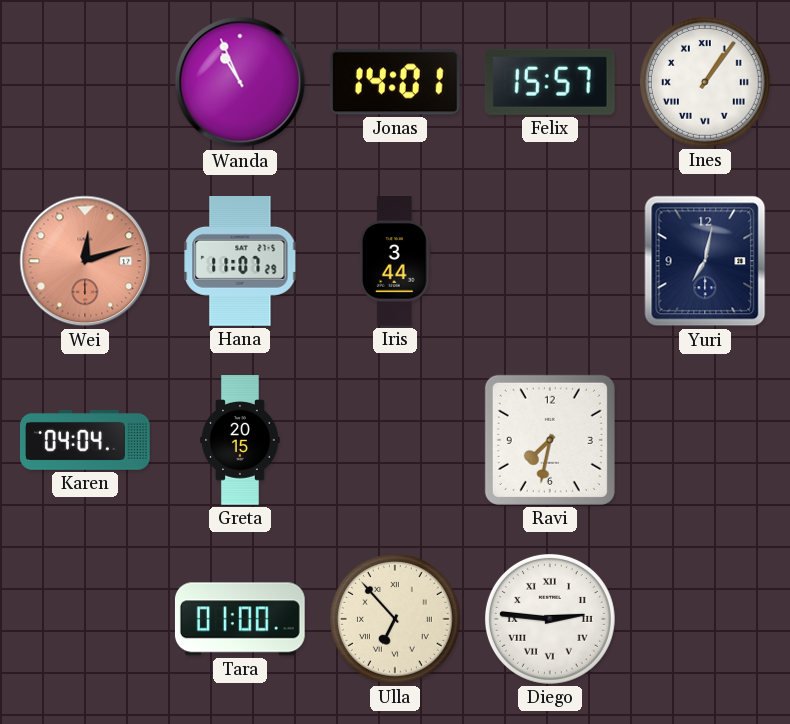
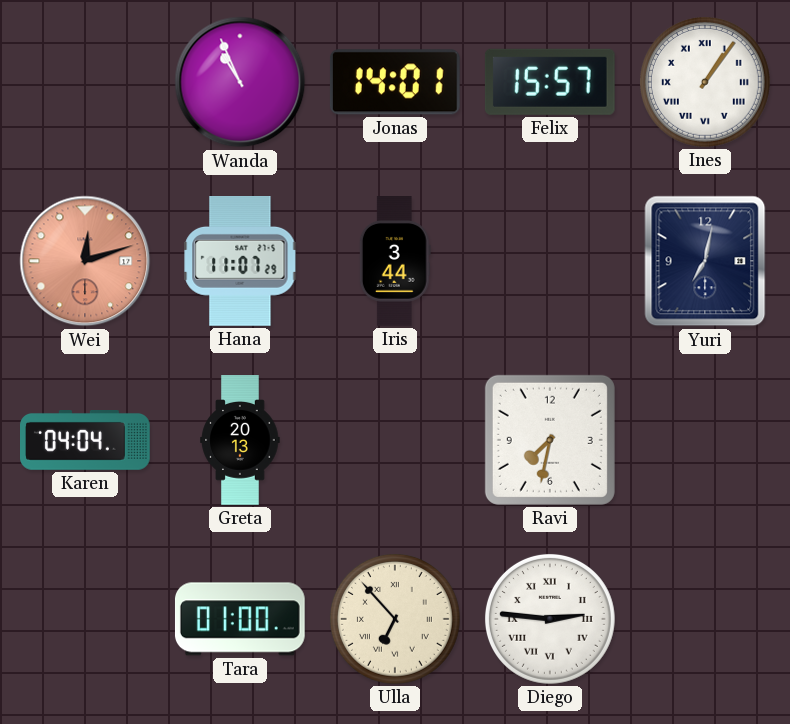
Greta: 20:15 -> 20:13
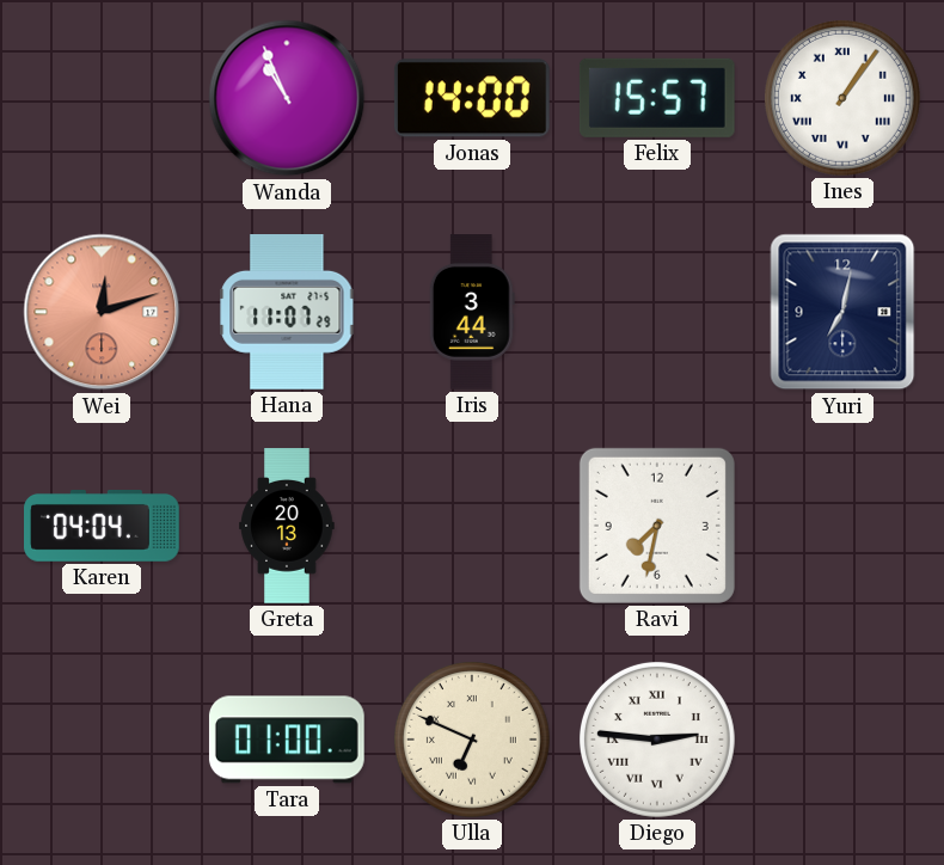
Jonas: 14:01 -> 14:00
Ulla: 6:53 -> 6:49
